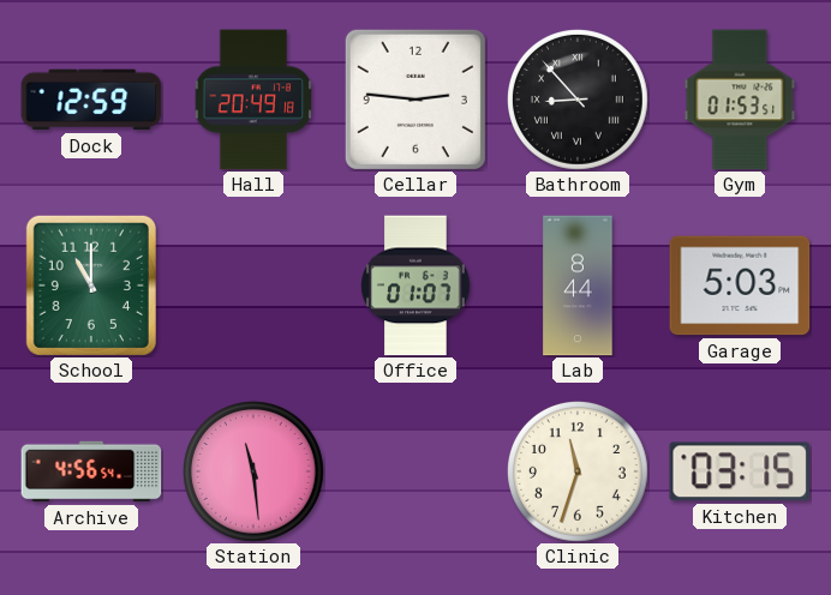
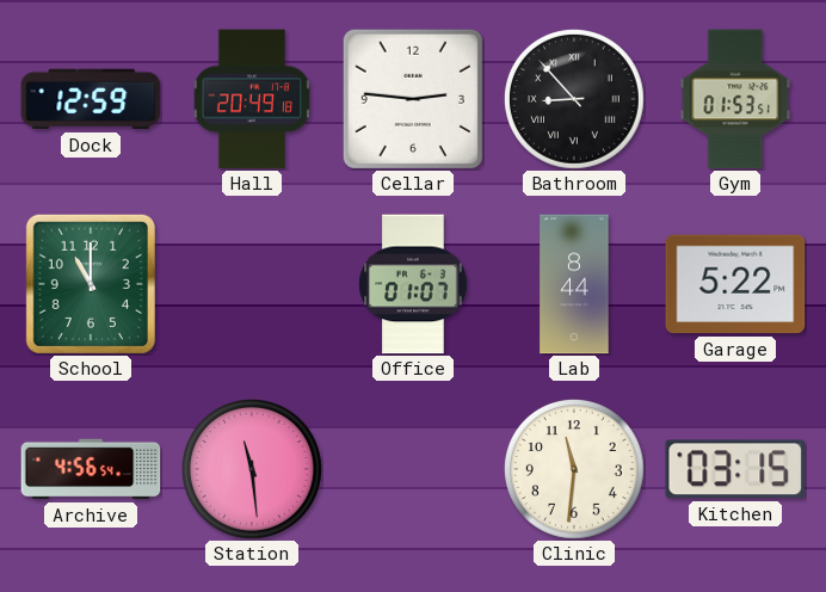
Garage: 5:03 -> 5:22
Clinic: 11:33 -> 11:31
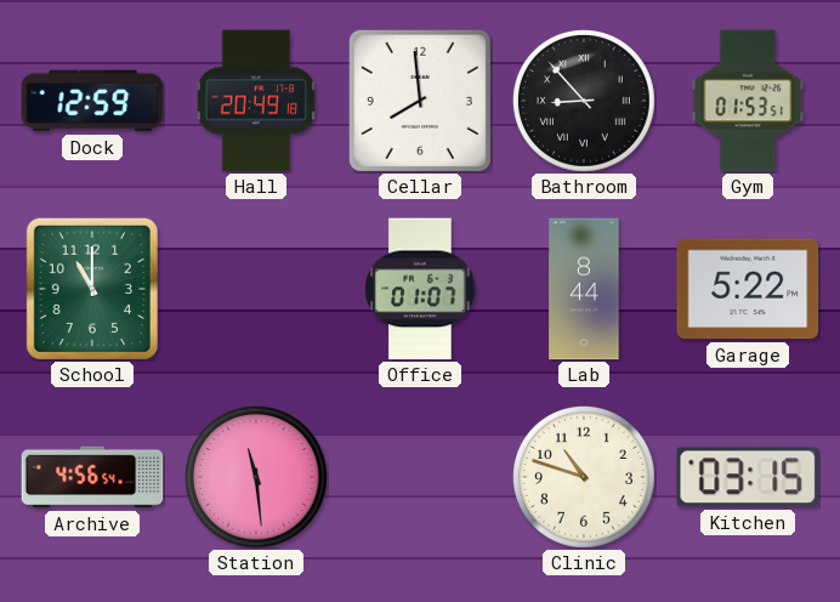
Cellar: 2:46 -> 7:59
Clinic: 11:31 -> 10:48
